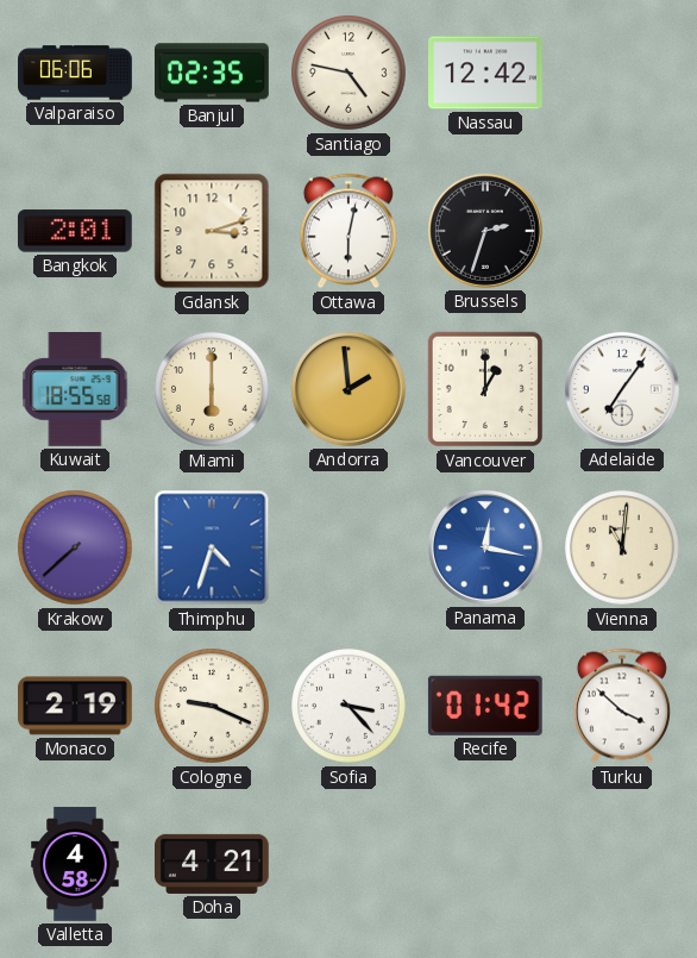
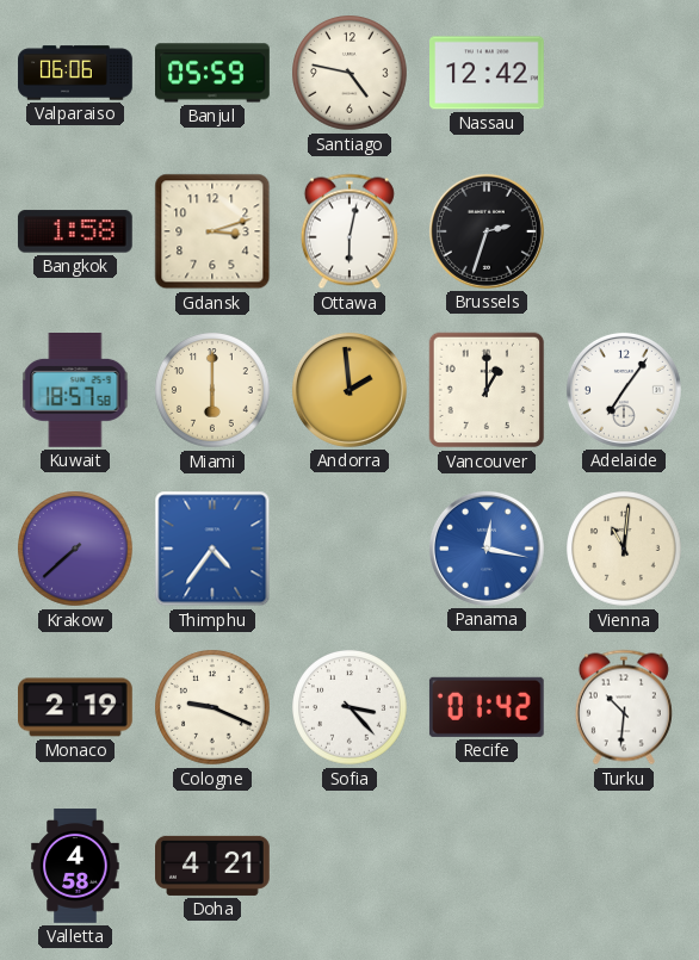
Banjul: 02:35 -> 05:59
Bangkok: 2:01 -> 1:58
Kuwait: 18:55 -> 18:57
Thimphu: 4:33 -> 4:36
Turku: 3:52 -> 10:31
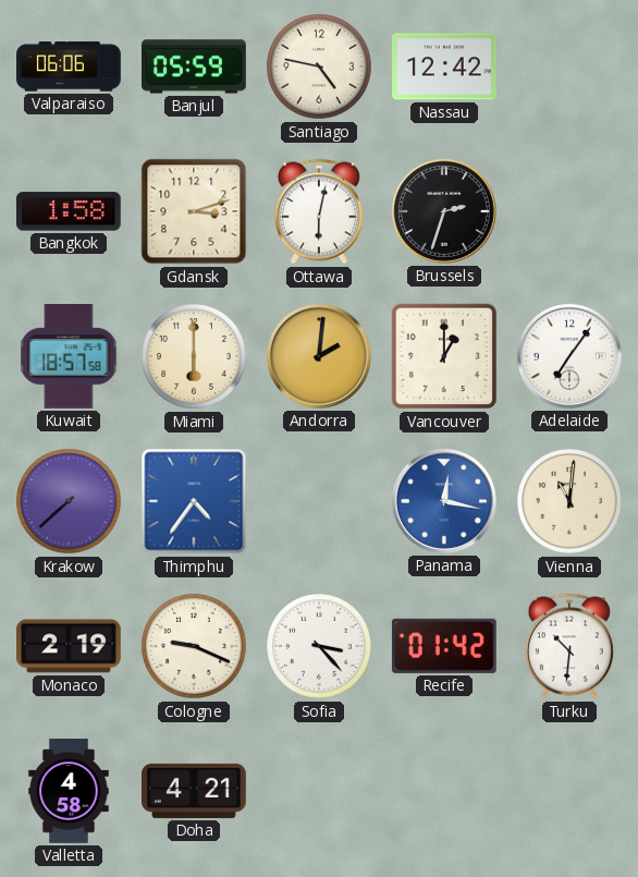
Andorra: 1:59 -> 2:01
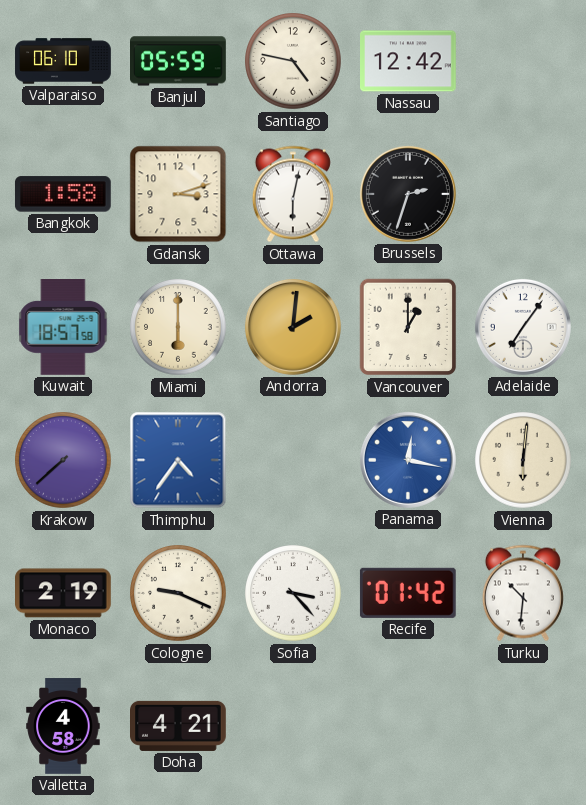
Valparaiso: 06:06 -> 06:10
Vienna: 11:01 -> 6:01
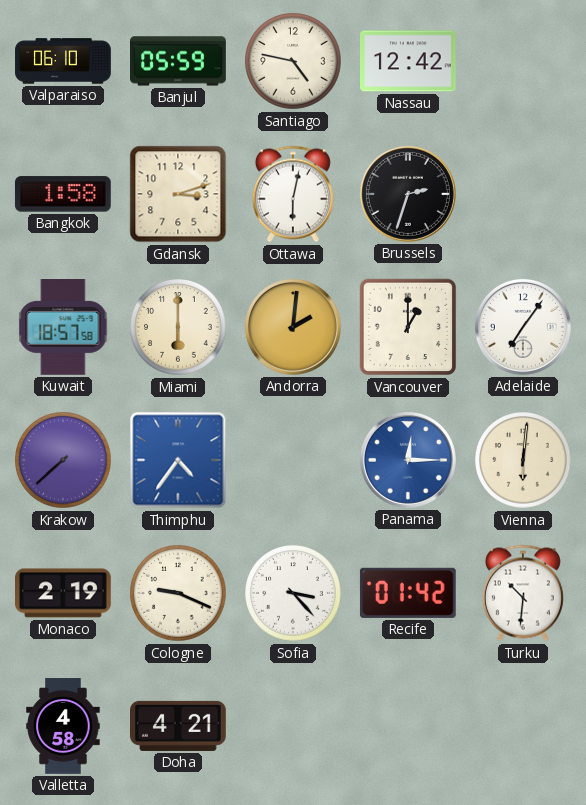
Panama: 12:17 -> 12:15
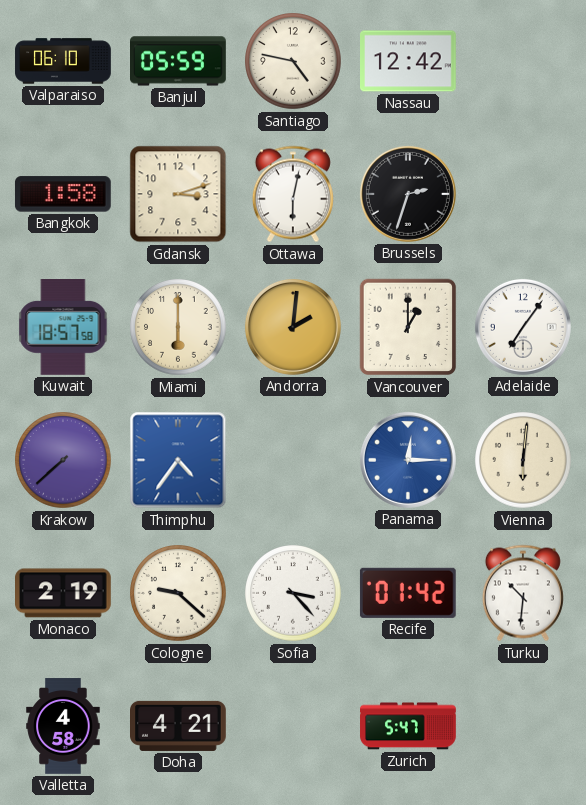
Cologne: 9:19 -> 9:22
Zurich: none -> 5:47
